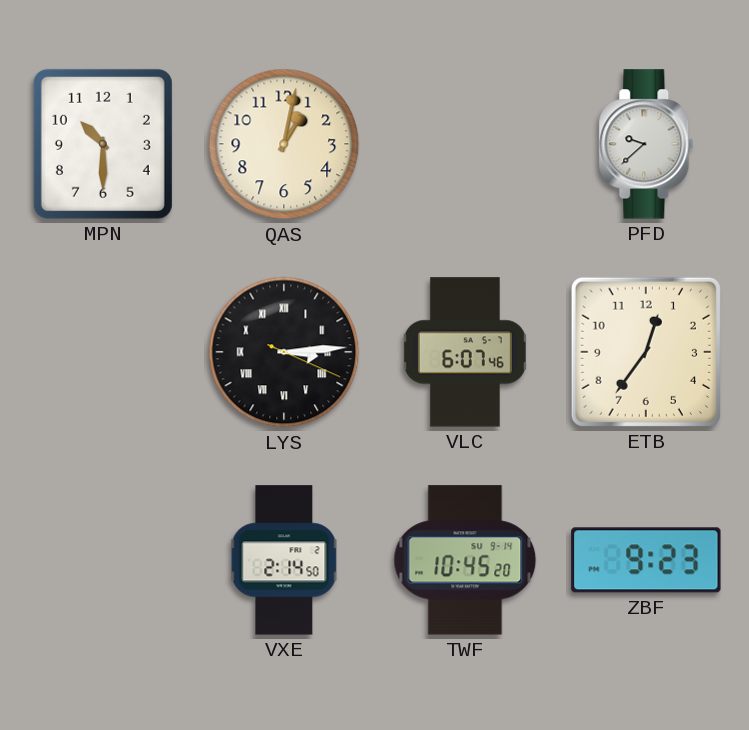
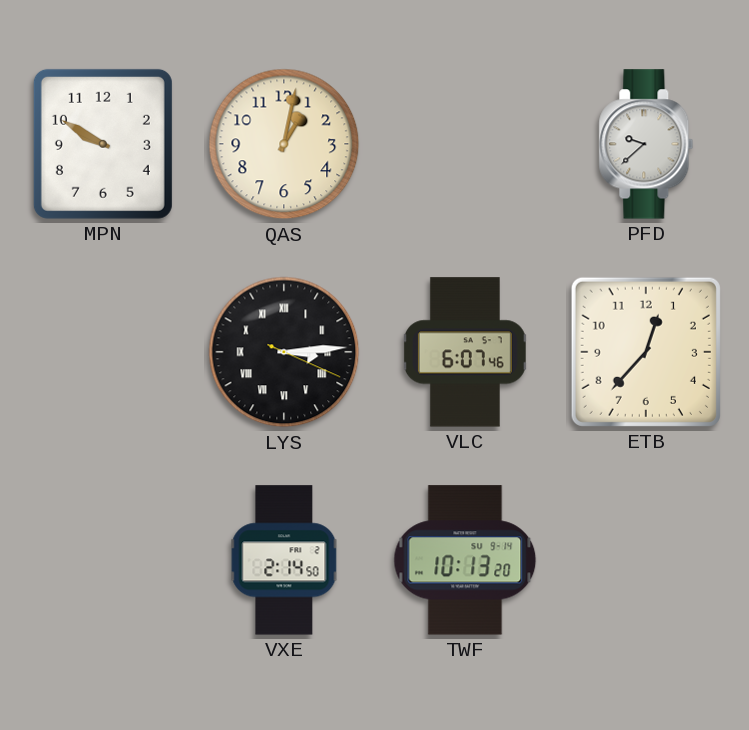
MPN: 10:30 -> 9:50
ETB: 12:36 -> 12:37
TWF: 10:45 -> 10:13
ZBF: 9:23 -> none
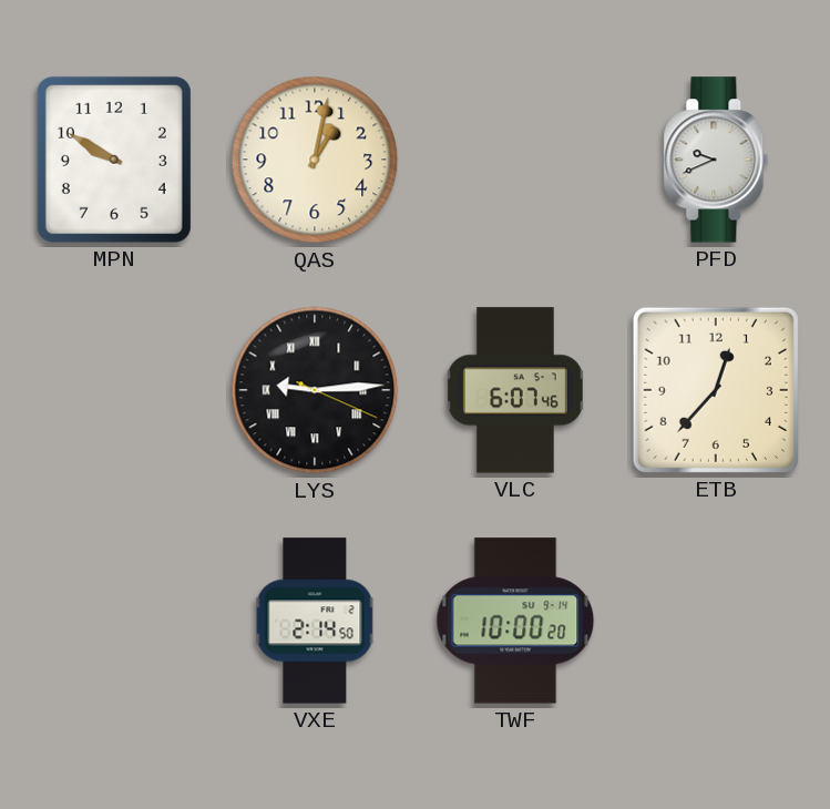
PFD: 9:38 -> 9:41
LYS: 3:14 -> 9:14
TWF: 10:13 -> 10:00
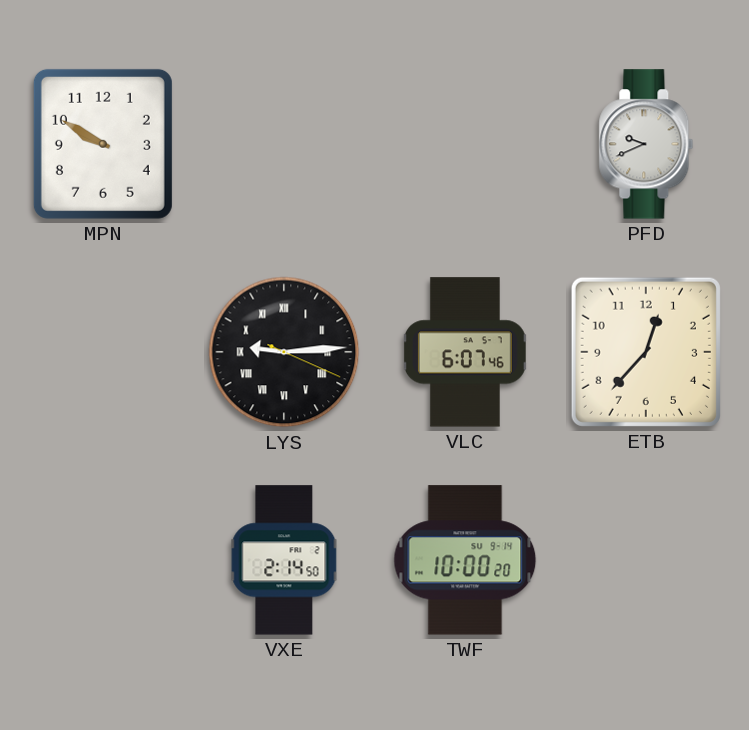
QAS: 1:02 -> none
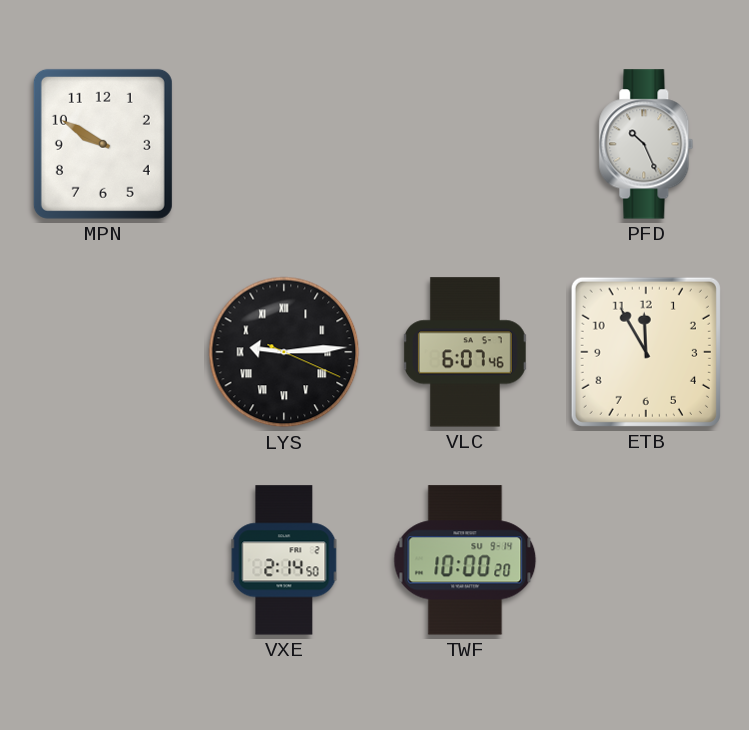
PFD: 9:41 -> 10:26
ETB: 12:37 -> 11:55
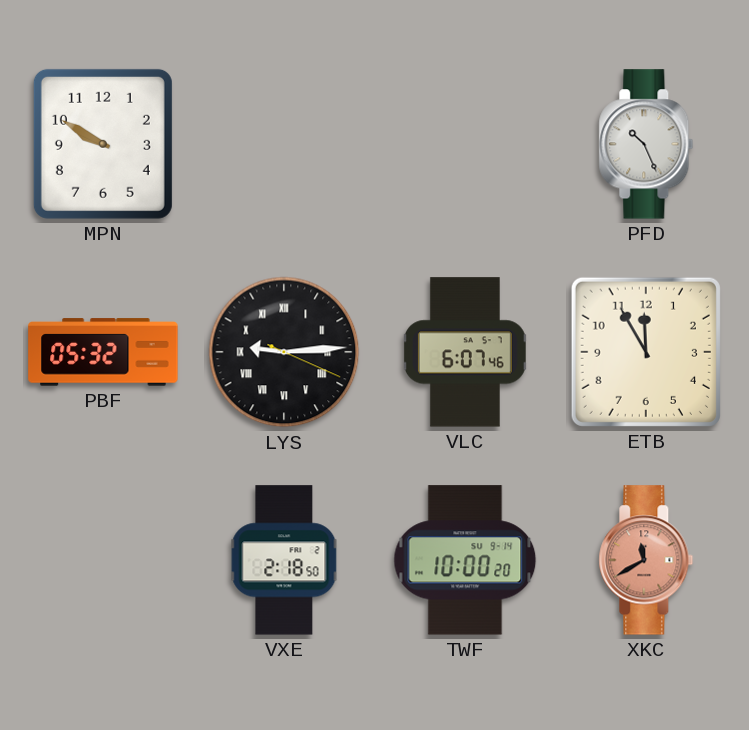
PBF: none -> 05:32
VXE: 2:14 -> 2:18
XKC: none -> 11:40
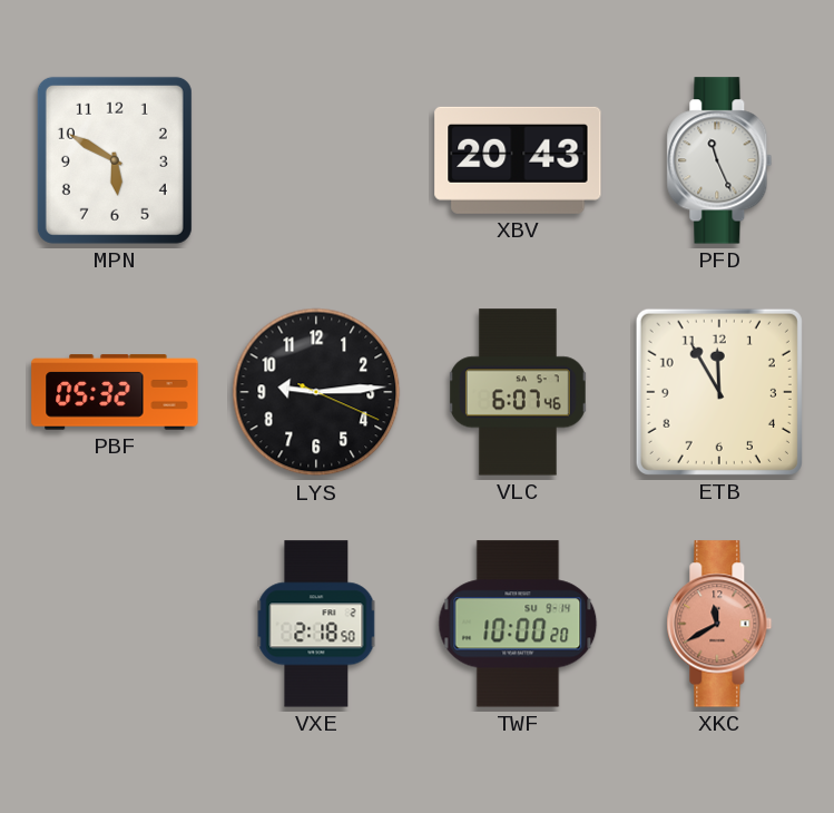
MPN: 9:50 -> 5:50
XBV: none -> 20:43
PFD: 10:26 -> 11:26
LYS numerals: Roman -> Arabic
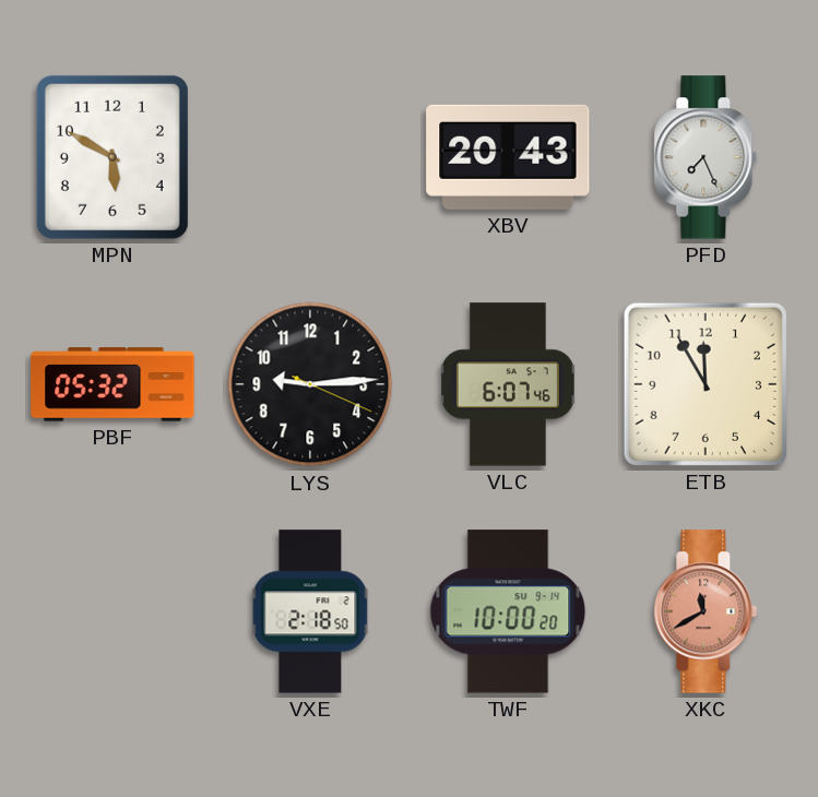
PFD: 11:26 -> 7:26
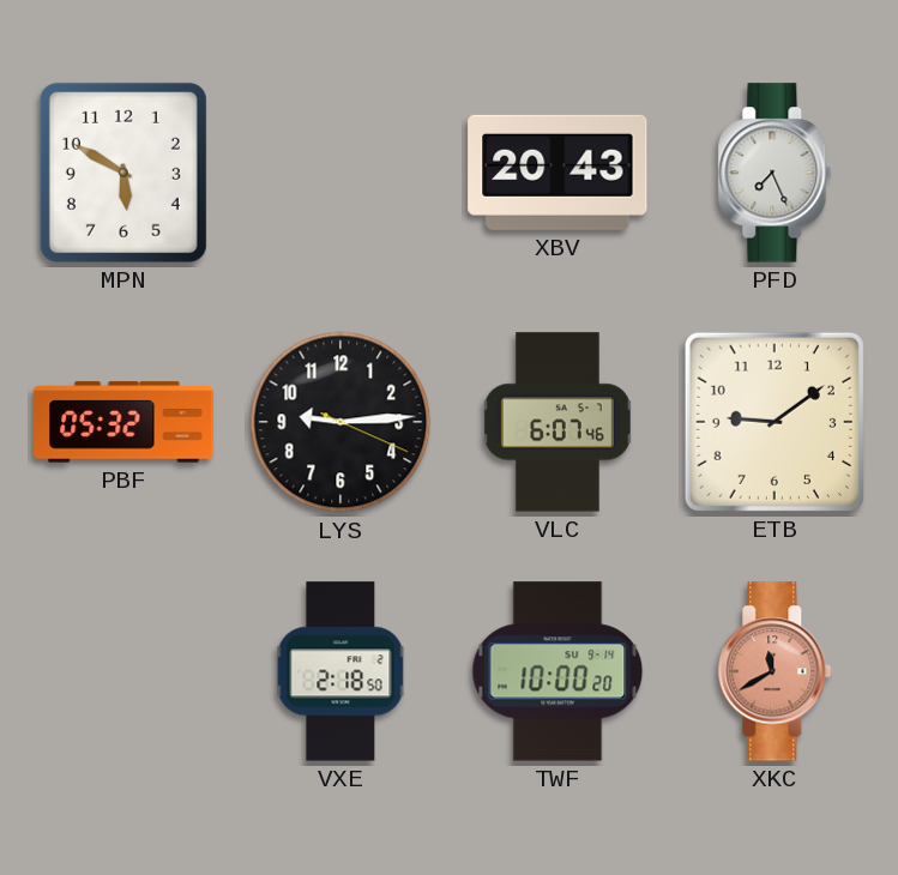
ETB: 11:55 -> 9:09
